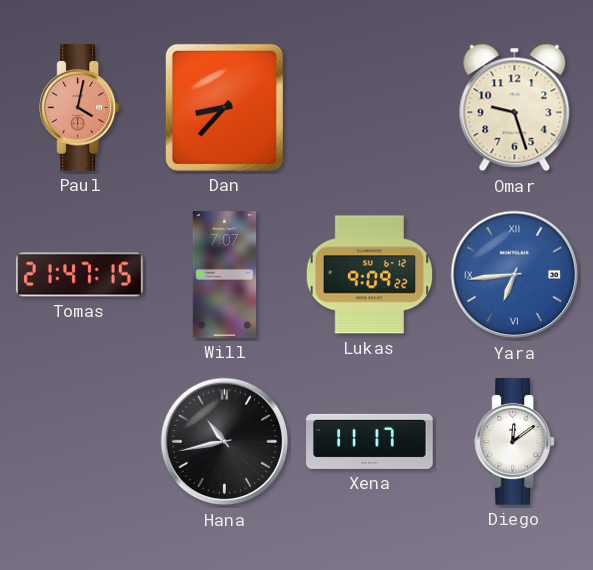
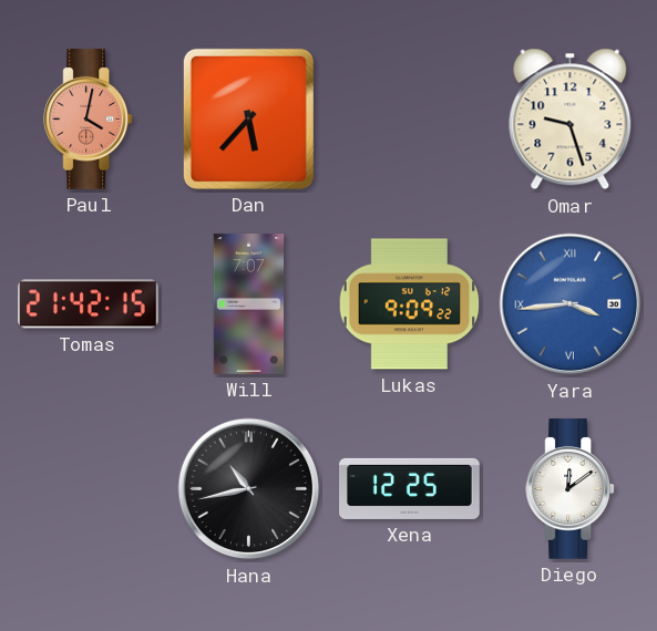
Dan: 8:37 -> 5:37
Tomas: 21:47 -> 21:42
Yara: 6:44 -> 3:44
Xena: 11:17 -> 12:25
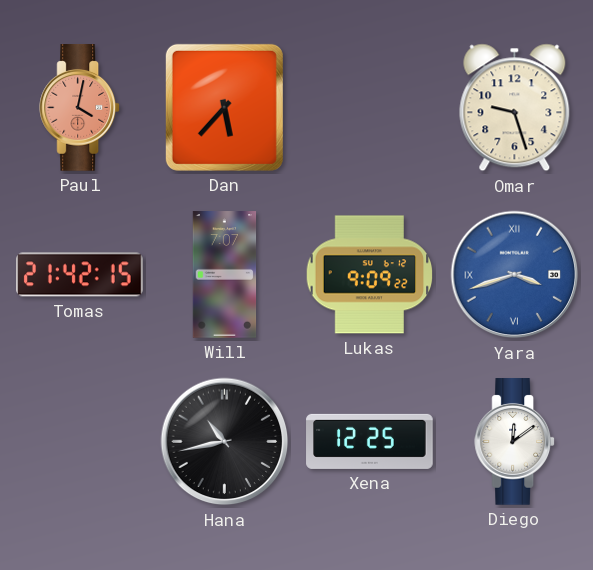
Yara: 3:44 -> 3:42
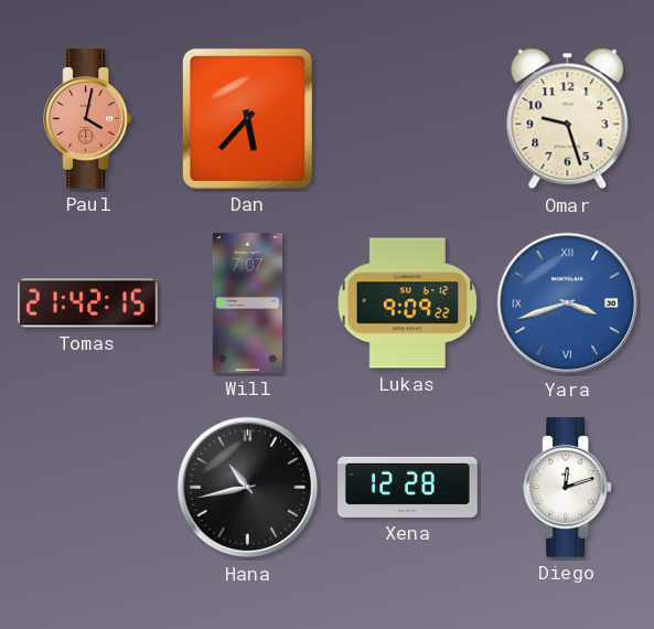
Xena: 12:25 -> 12:28
Diego: 12:09 -> 12:12
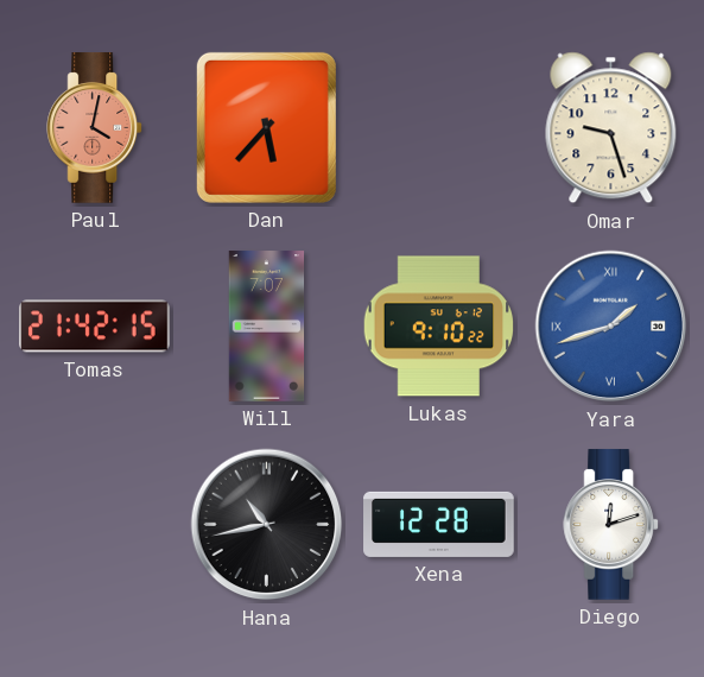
Lukas: 9:09 -> 9:10
Yara: 3:42 -> 1:42
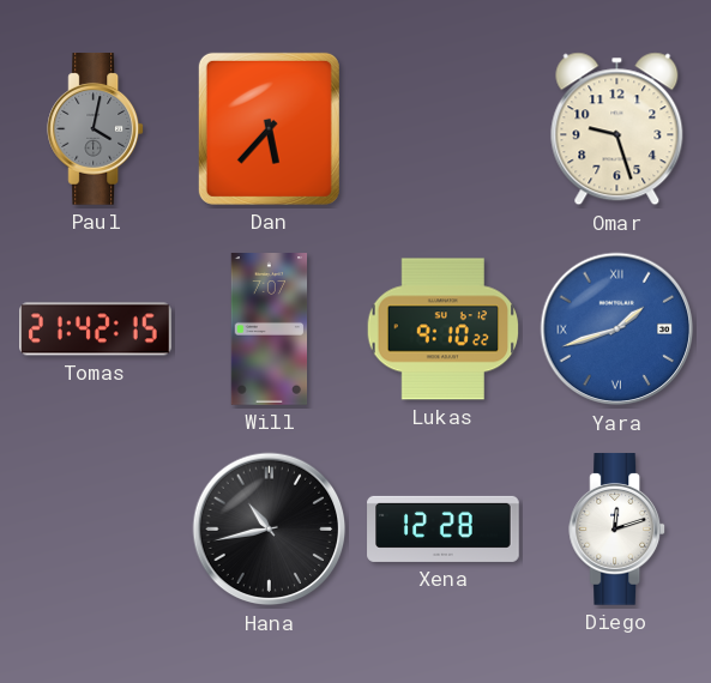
Paul dial: salmon -> grey
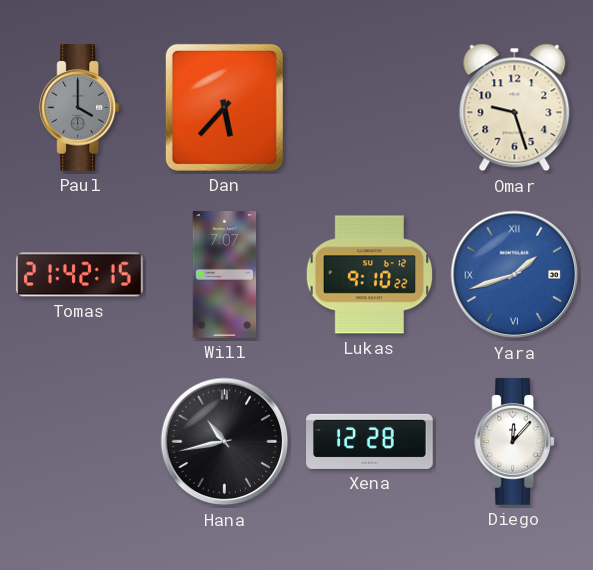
Paul: 4:02 -> 4:00
Diego: 12:12 -> 12:07
